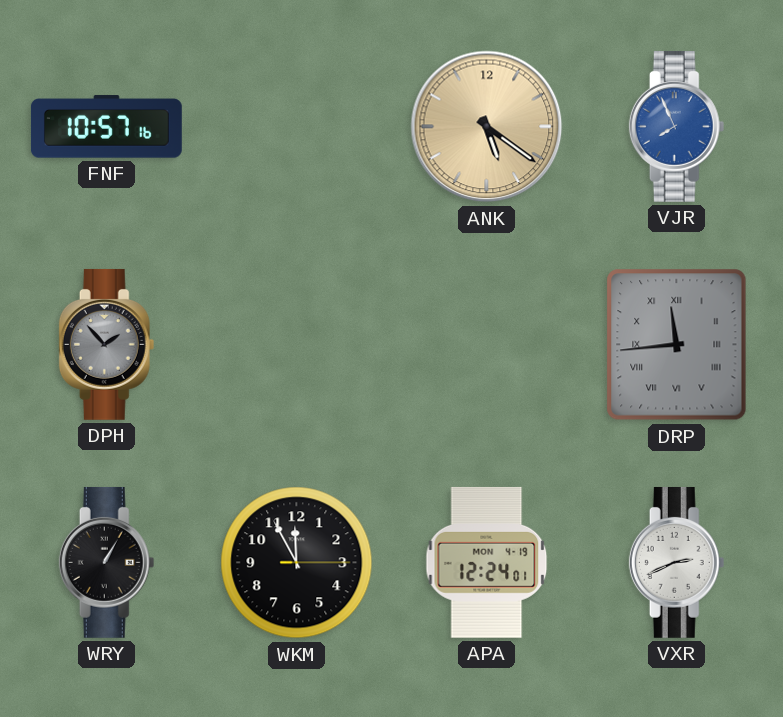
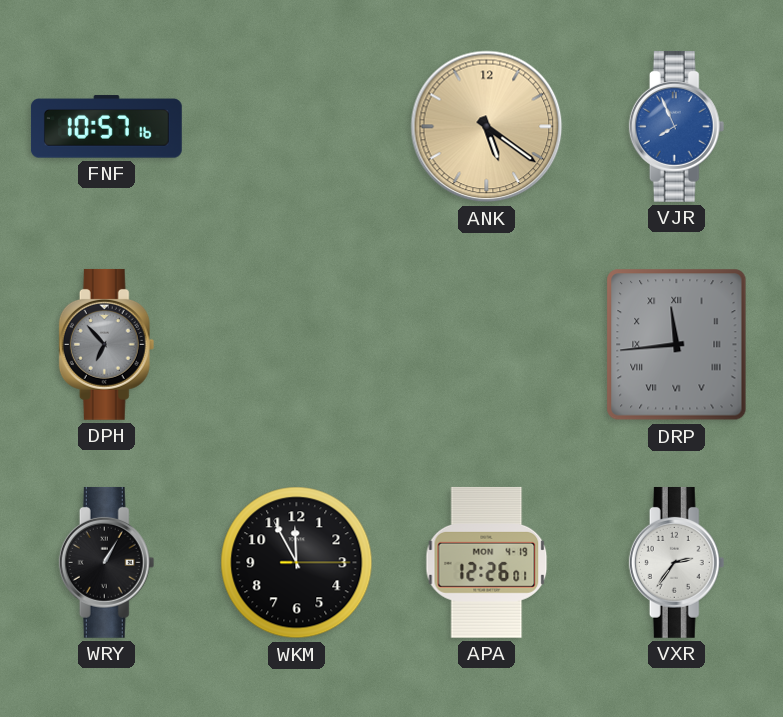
DPH: 1:53 -> 6:53
APA: 12:24 -> 12:26
VXR: 2:41 -> 2:36
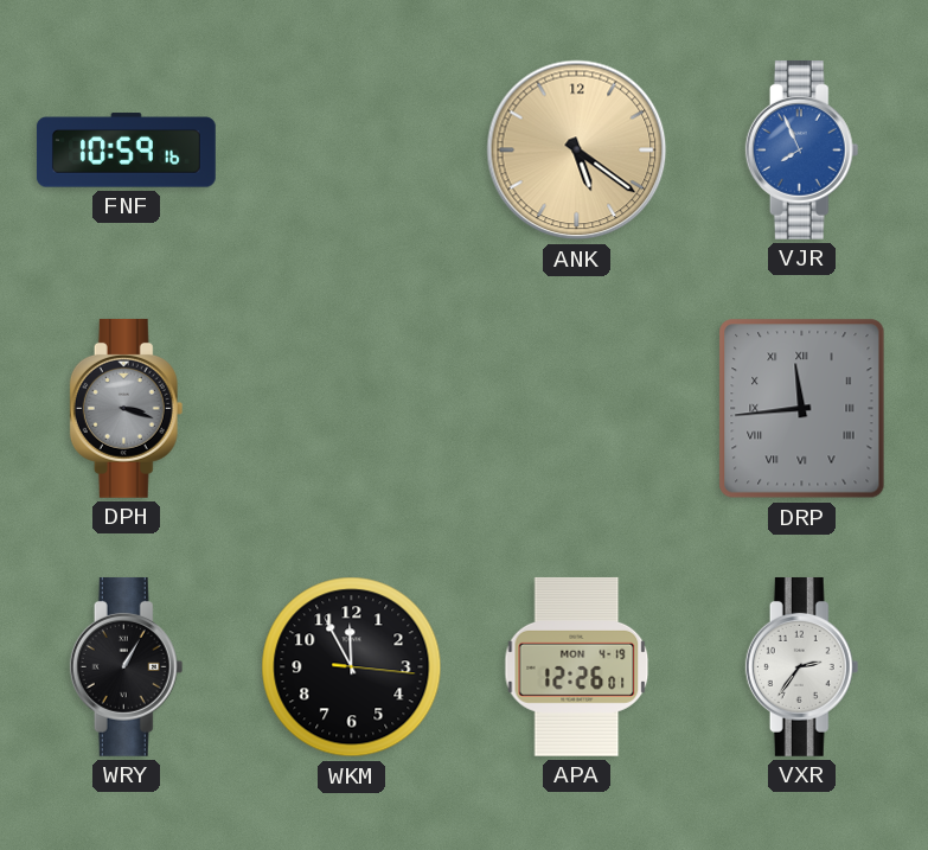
FNF: 10:57 -> 10:59
DPH: 6:53 -> 3:18
WKM: 11:55:15 -> 11:55:16
